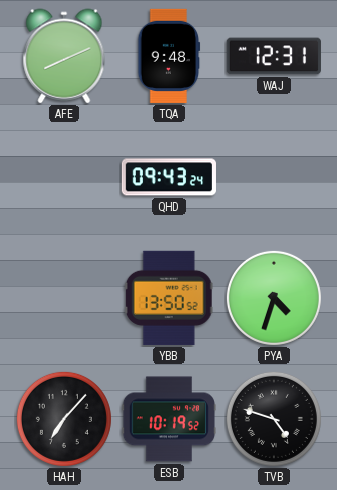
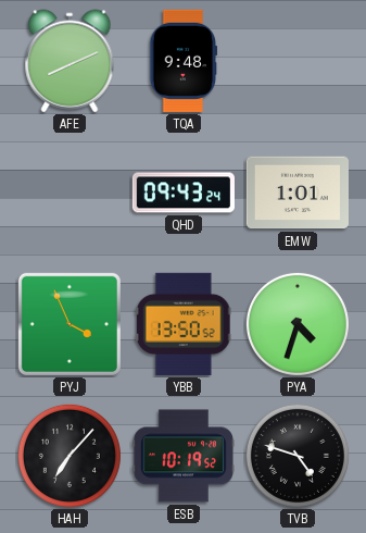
WAJ: 12:31 -> none
EMW: none -> 1:01
PYJ: none -> 3:56
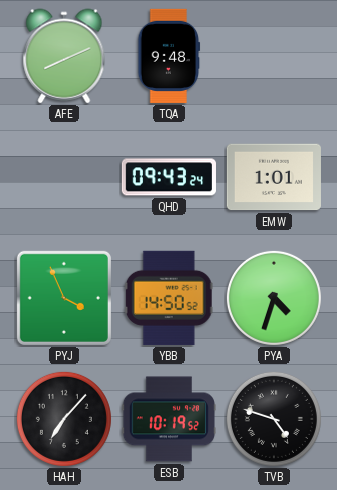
YBB: 13:50 -> 14:50
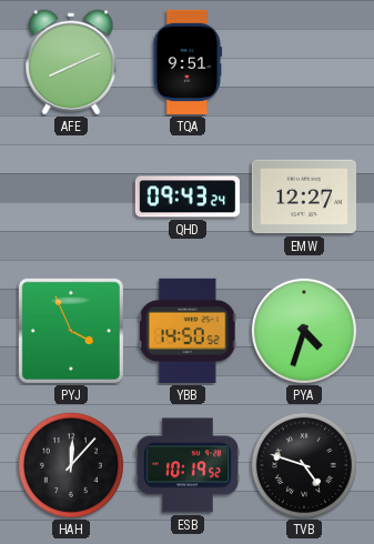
TQA: 9:48 -> 9:51
EMW: 1:01 -> 12:27
HAH: 7:07 -> 12:07
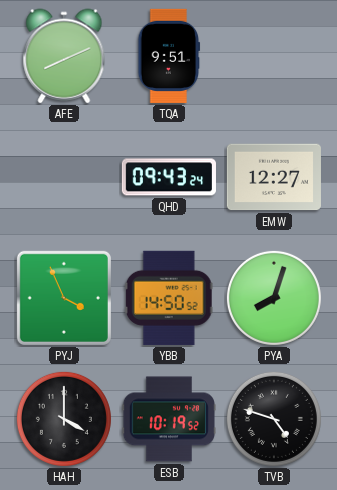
PYA: 4:33 -> 8:03
HAH: 12:07 -> 4:00
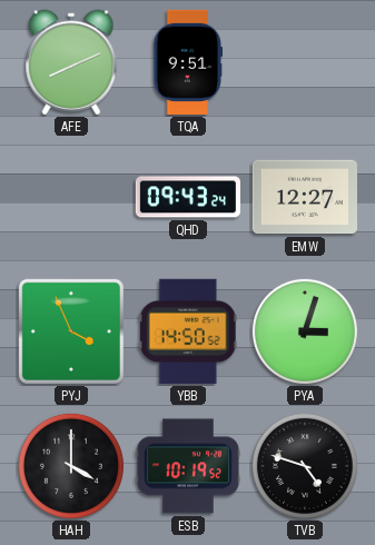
PYA: 8:03 -> 3:03
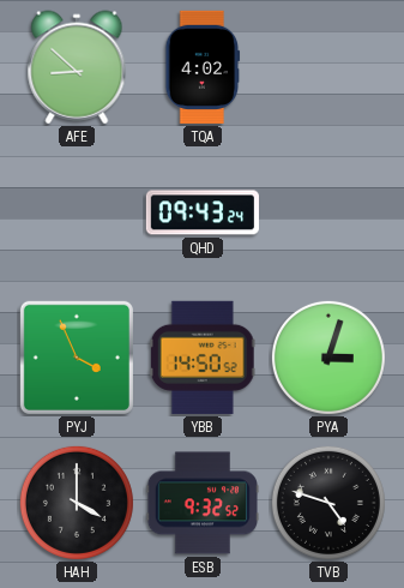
AFE: 8:11 -> 8:52
TQA: 9:51 -> 4:02
EMW: 12:27 -> none
ESB: 10:19 -> 9:32
